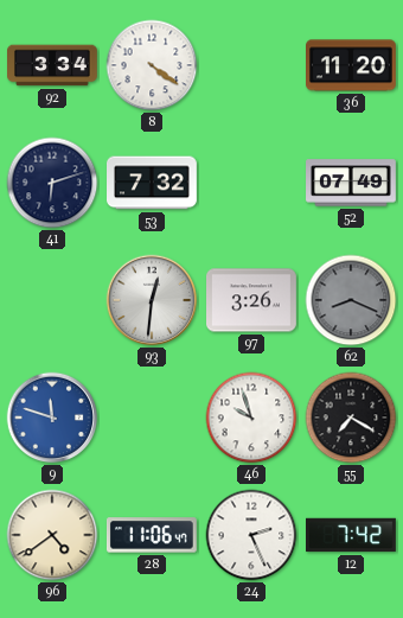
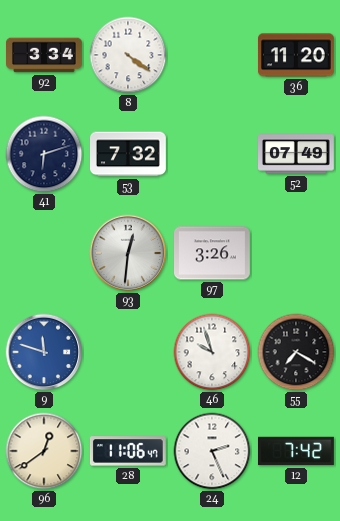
62: 8:19 -> none
96: 4:39 -> 12:39
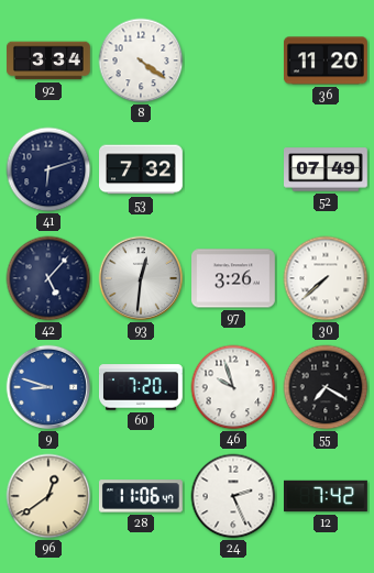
42: none -> 5:07
30: none -> 7:38
9: 11:48 -> 8:48
60: none -> 7:20
